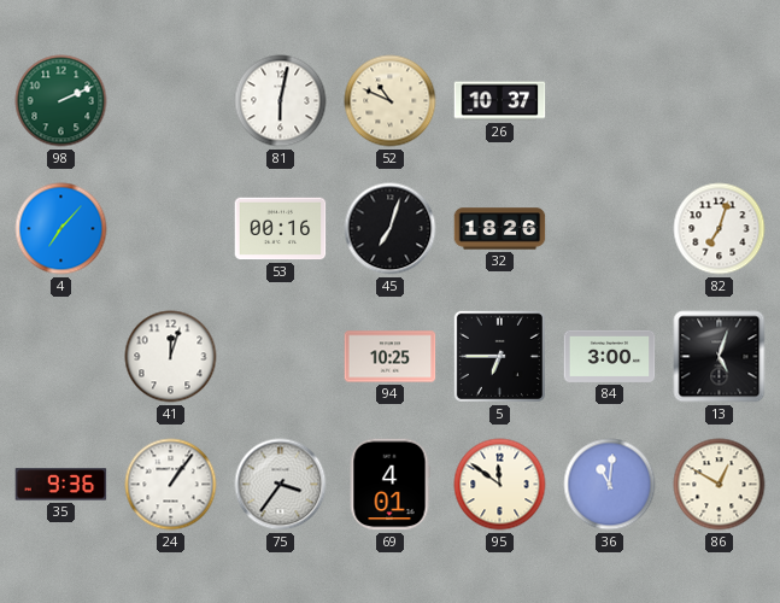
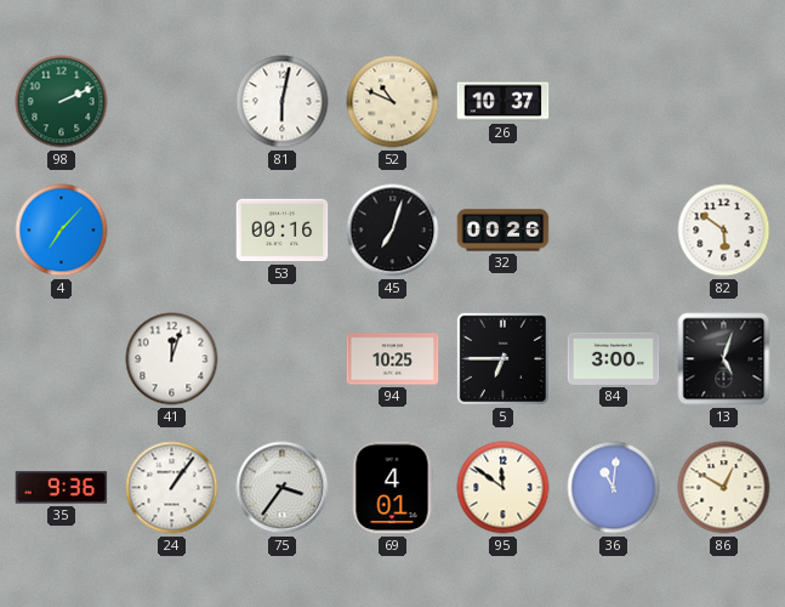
32: 18:26 -> 00:26
82: 7:03 -> 5:51
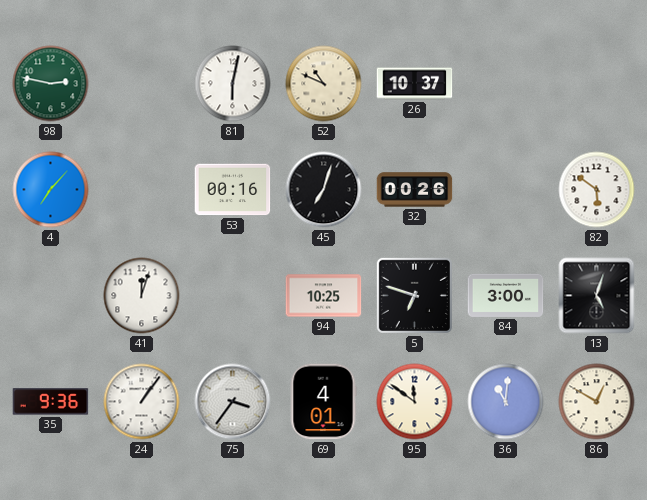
98: 2:11 -> 2:47
5: 6:45 -> 6:48
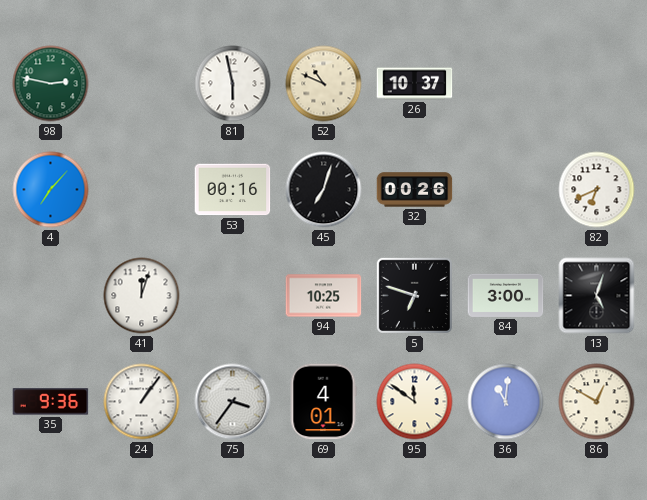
81: 6:02 -> 5:58
82: 5:51 -> 6:41
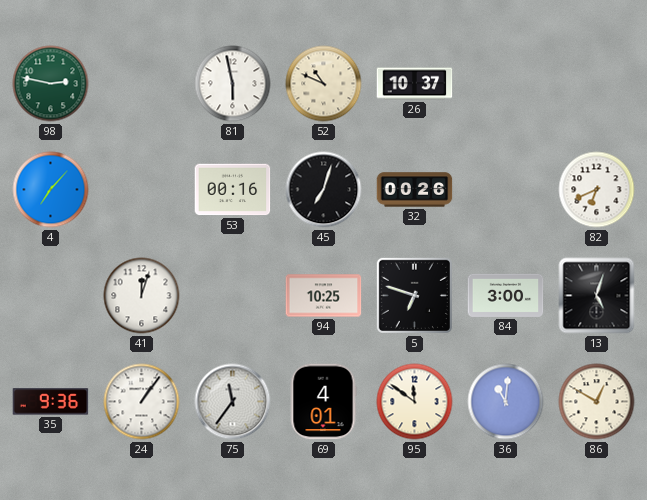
75: 3:36 -> 11:36
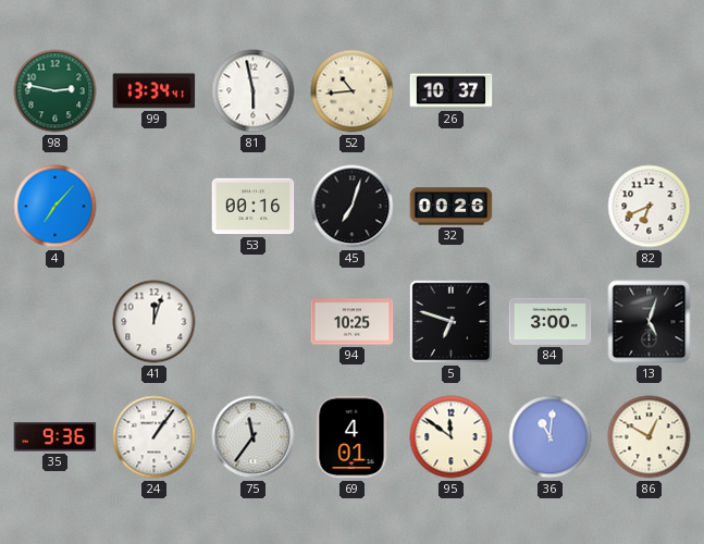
99: none -> 13:34
52: 10:49 -> 10:44
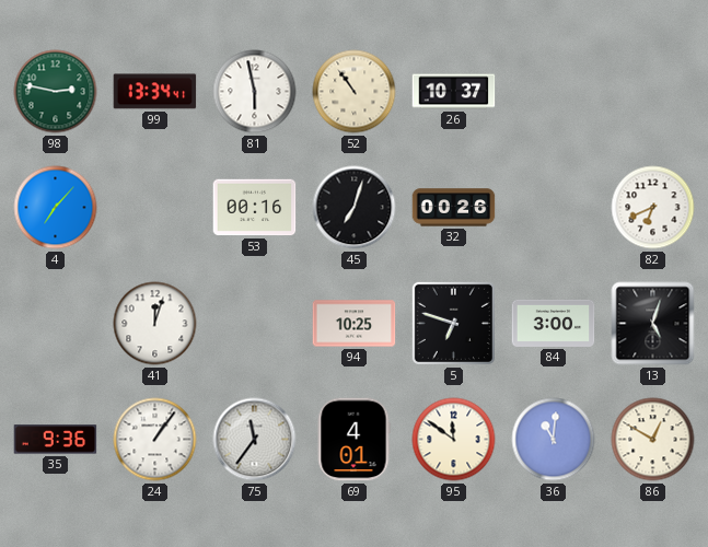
52: 10:44 -> 10:54
